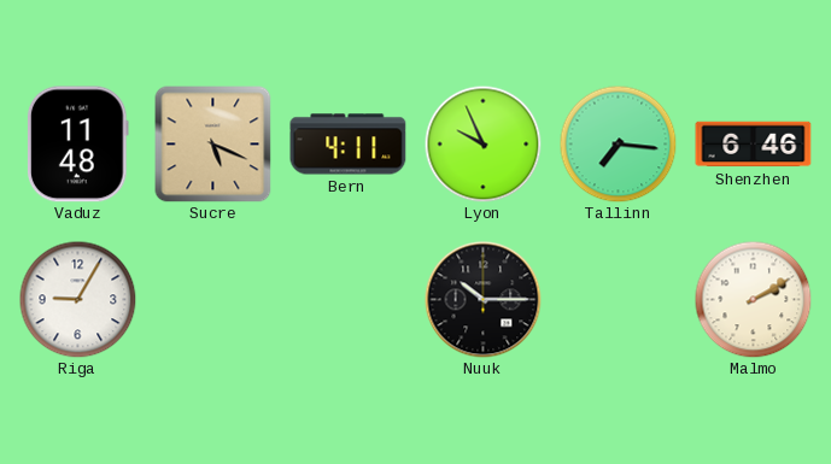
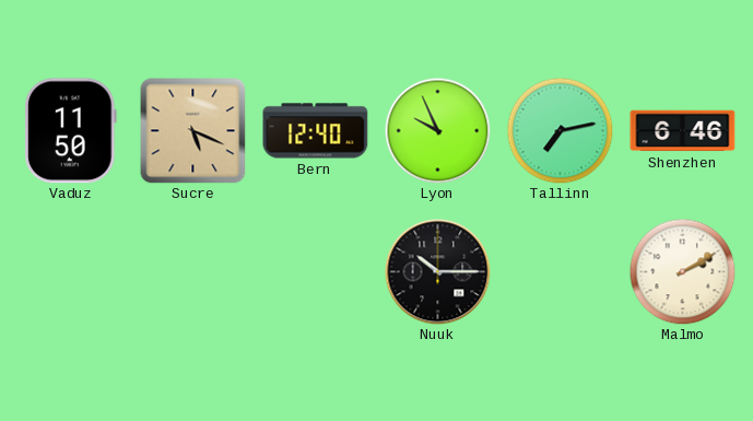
Vaduz: 11:48 -> 11:50
Bern: 4:11 -> 12:40
Tallinn: 7:16 -> 7:13
Riga: 9:05 -> none
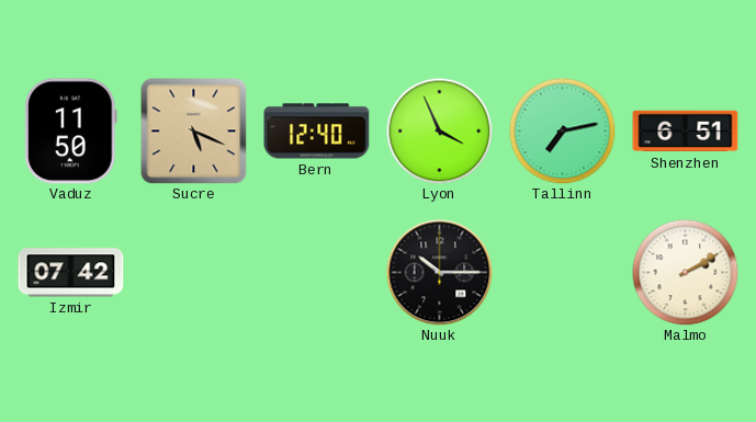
Lyon: 9:56 -> 3:56
Shenzhen: 6:46 -> 6:51
Izmir: none -> 07:42
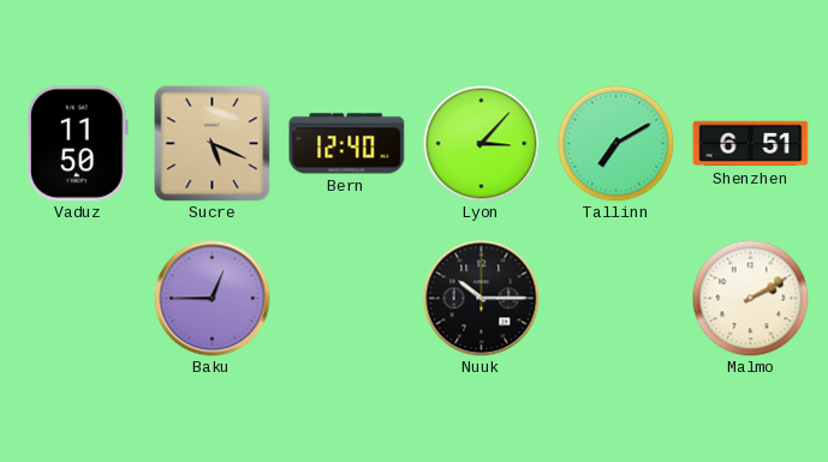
Lyon: 3:56 -> 3:07
Tallinn: 7:13 -> 7:10
Izmir: 07:42 -> none
Baku: none -> 12:45
